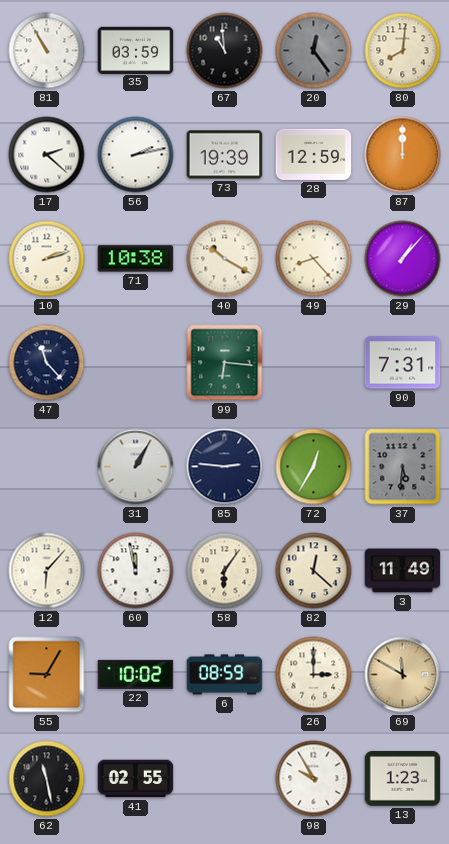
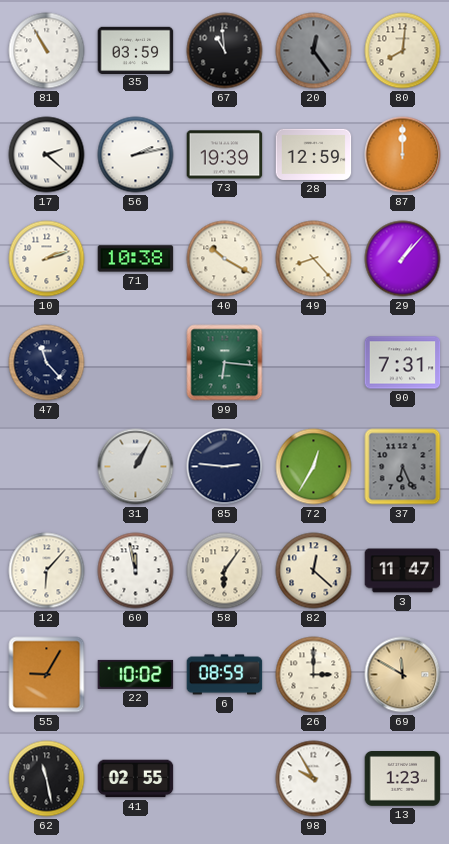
37: 5:31 -> 6:26
3: 11:49 -> 11:47
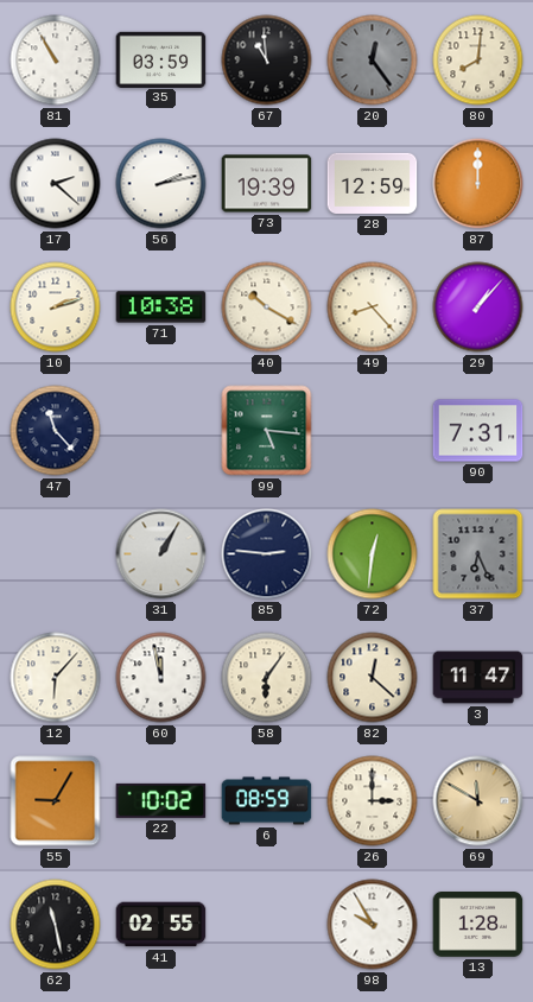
99: 6:16 -> 5:16
72: 12:35 -> 12:31
13: 1:23 -> 1:28
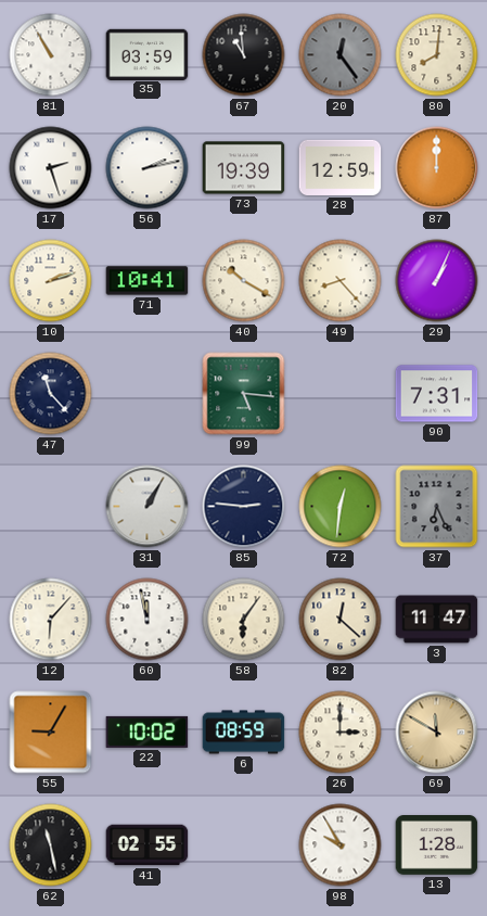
17: 2:22 -> 2:27
71: 10:38 -> 10:41
29: 1:07 -> 1:04
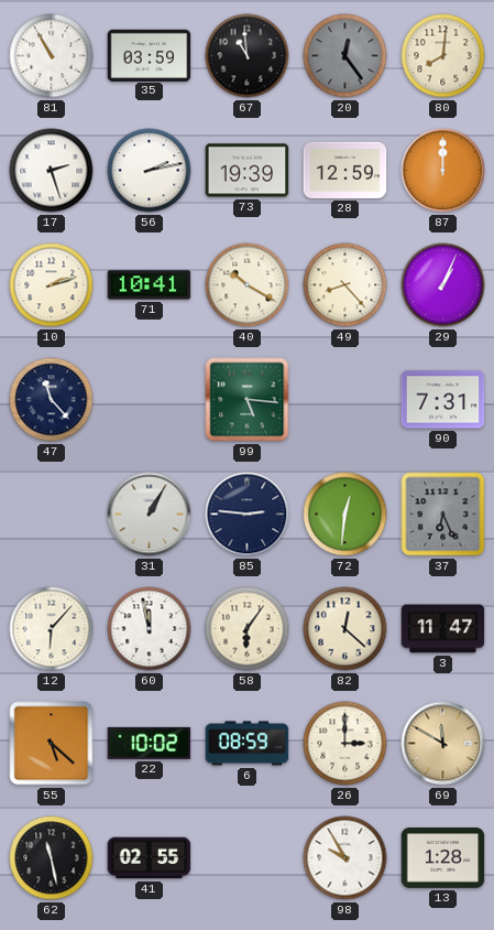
55: 9:05 -> 5:22
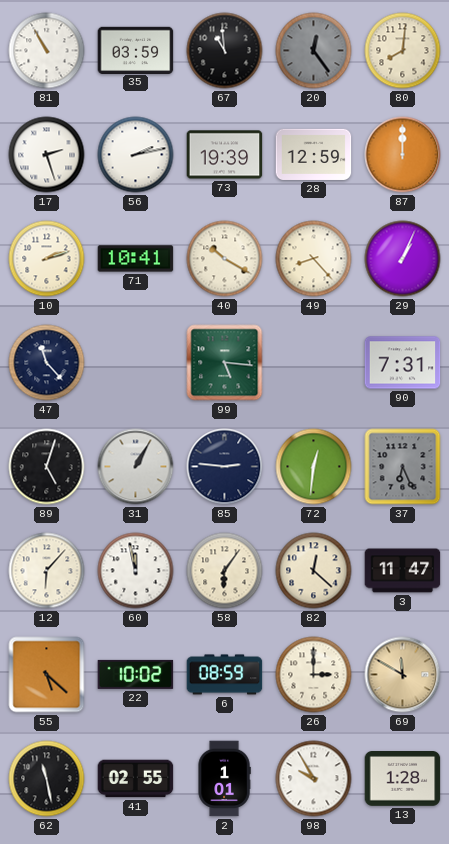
89: none -> 5:03
2: none -> 1:01
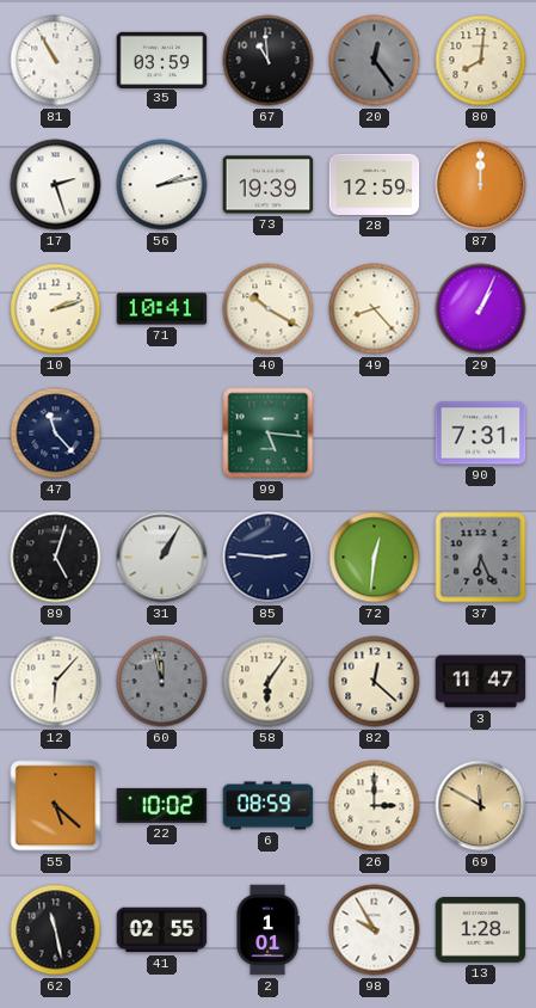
60 dial: white -> grey
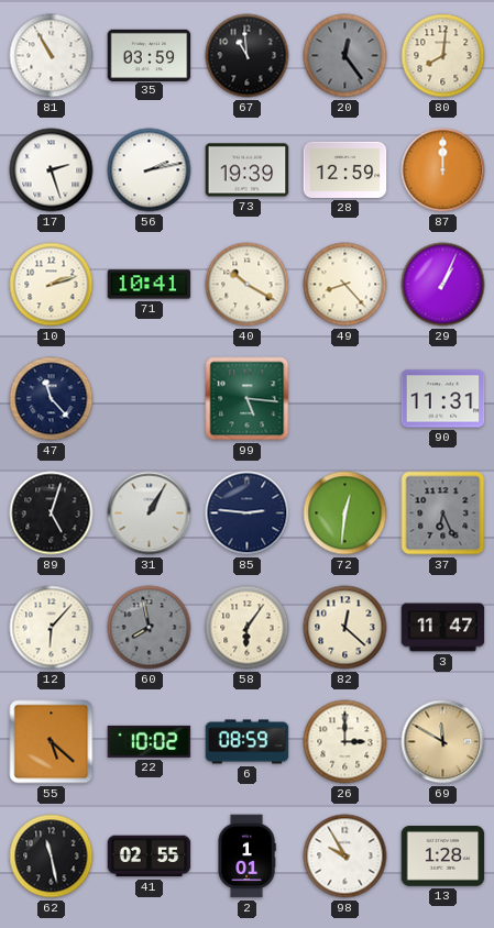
90: 7:31 -> 11:31
60: 11:58 -> 7:58
